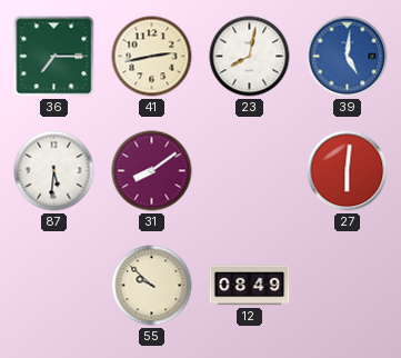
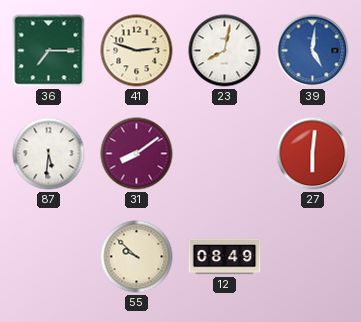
41: 2:43 -> 2:48
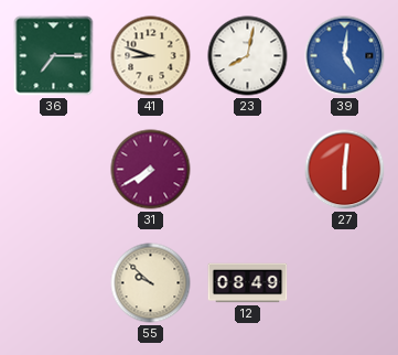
41: 2:48 -> 8:48
87: 5:31 -> none
31: 8:09 -> 7:40
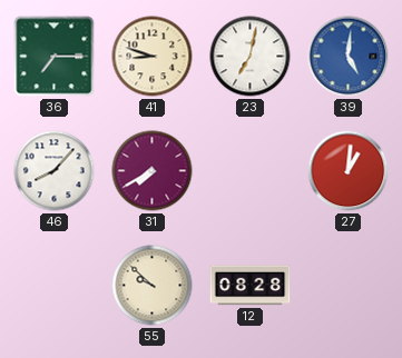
23: 8:02 -> 7:02
46: none -> 8:07
27: 6:01 -> 1:01
12: 08:49 -> 08:28
